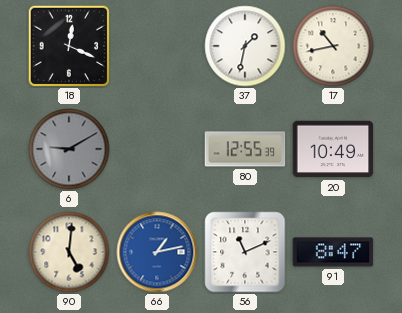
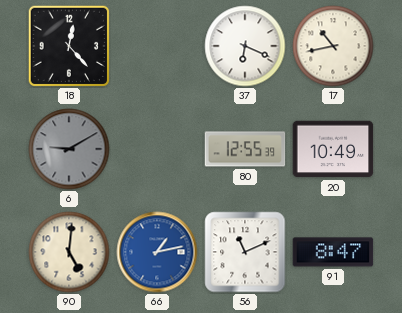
18: 12:19 -> 12:23
37: 1:32 -> 6:19
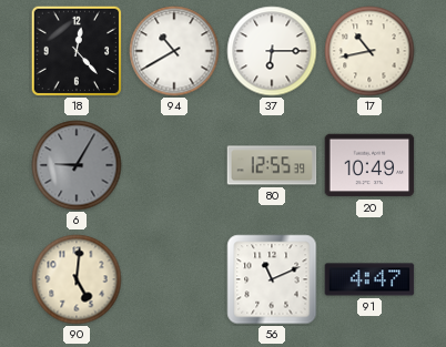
94: none -> 10:40
37: 6:19 -> 6:15
6: 9:10 -> 9:05
66: 1:13 -> none
91: 8:47 -> 4:47
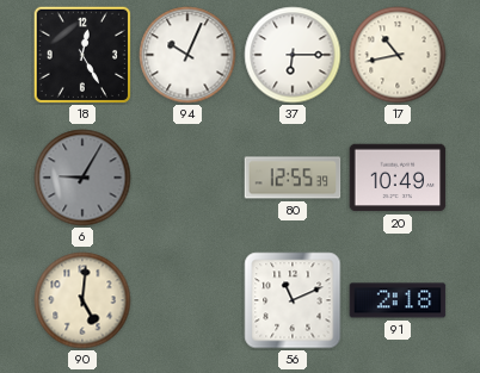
18: 12:23 -> 12:25
94: 10:40 -> 10:04
91: 4:47 -> 2:18
